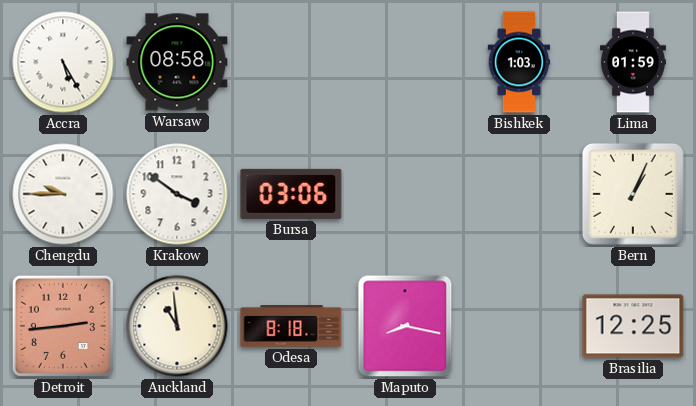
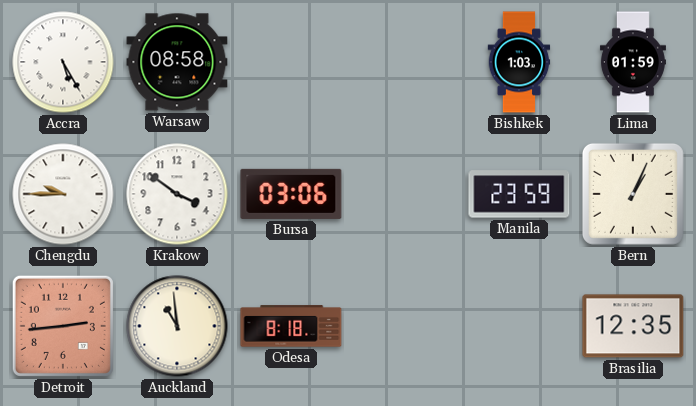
Manila: none -> 23:59
Maputo: 8:17 -> none
Brasilia: 12:25 -> 12:35
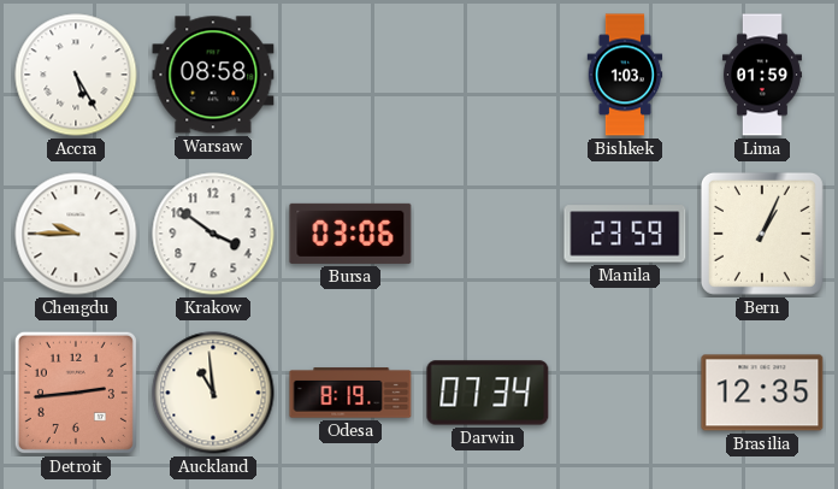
Odesa: 8:18 -> 8:19
Darwin: none -> 07:34
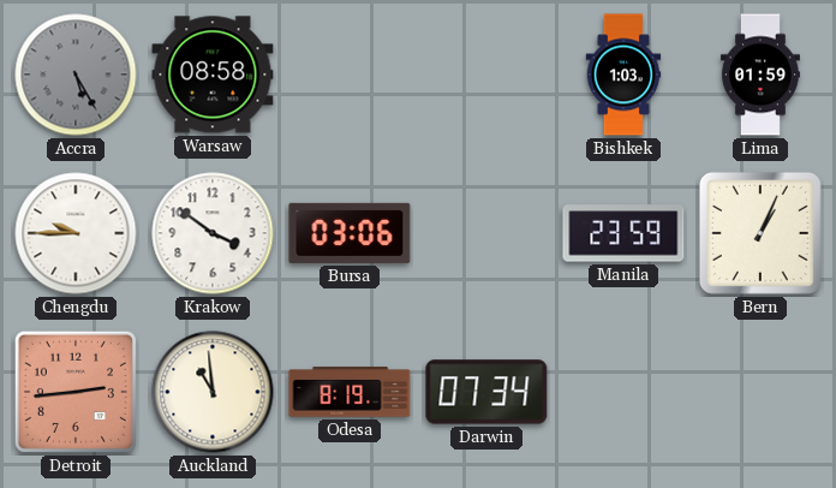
Accra dial: white -> grey
Brasilia: 12:35 -> none
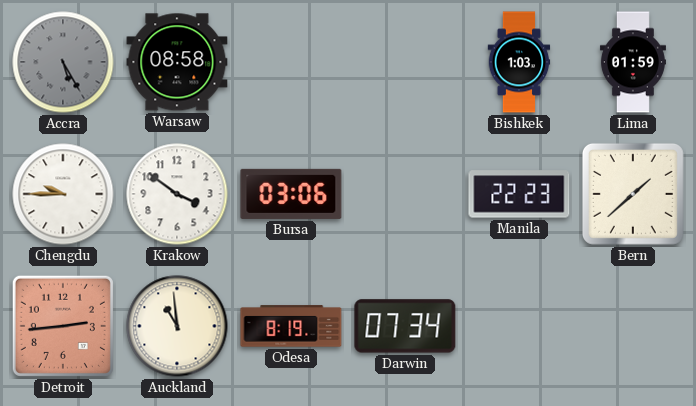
Manila: 23:59 -> 22:23
Bern: 1:04 -> 1:38
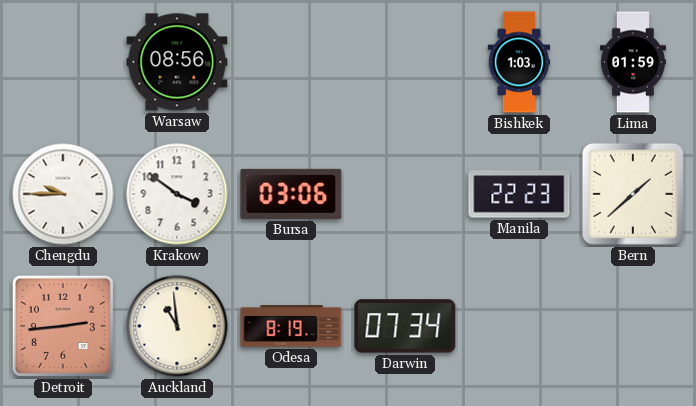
Accra: 5:25 -> none
Warsaw: 08:58 -> 08:56
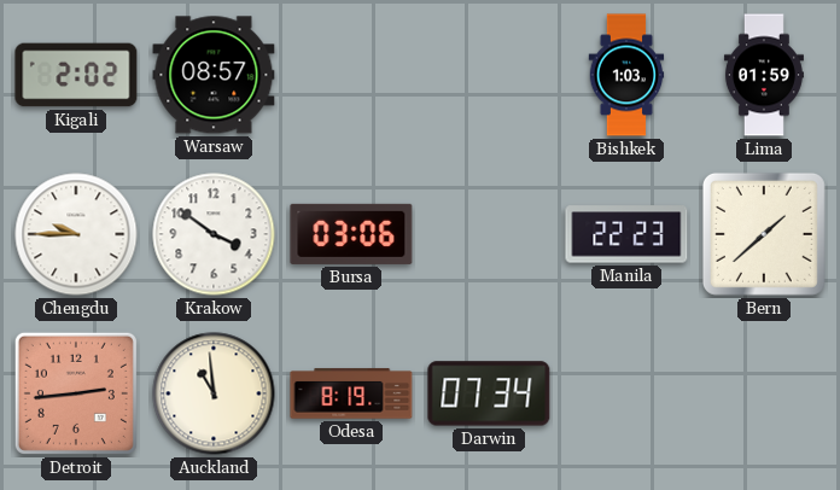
Kigali: none -> 2:02
Warsaw: 08:56 -> 08:57
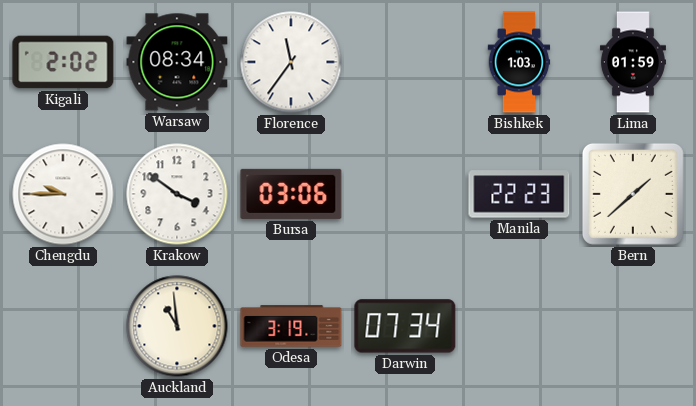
Warsaw: 08:57 -> 08:34
Florence: none -> 11:36
Detroit: 2:44 -> none
Odesa: 8:19 -> 3:19
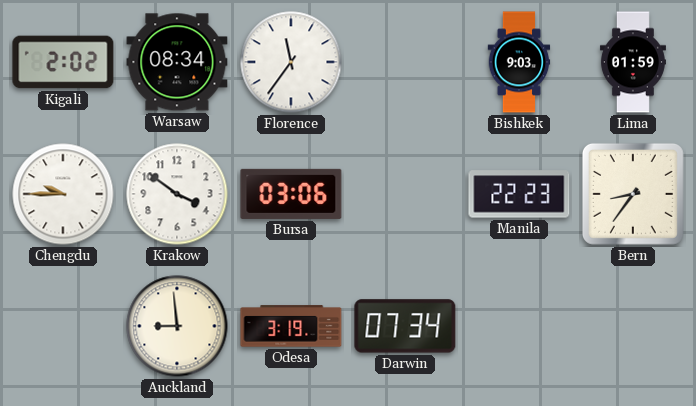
Bishkek: 1:03 -> 9:03
Bern: 1:38 -> 8:36
Auckland: 10:59 -> 8:59
